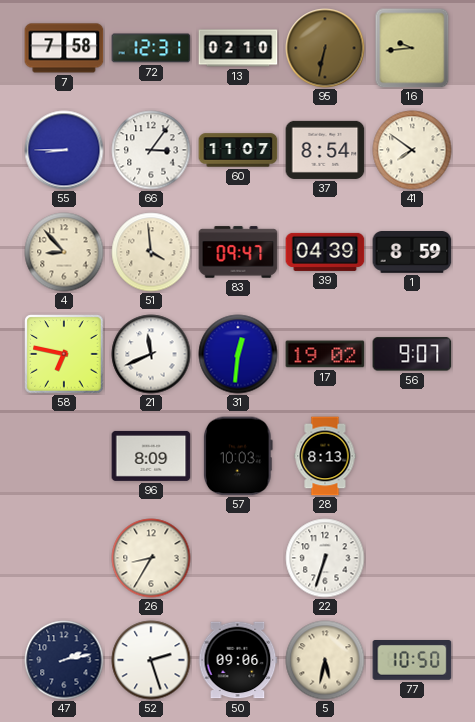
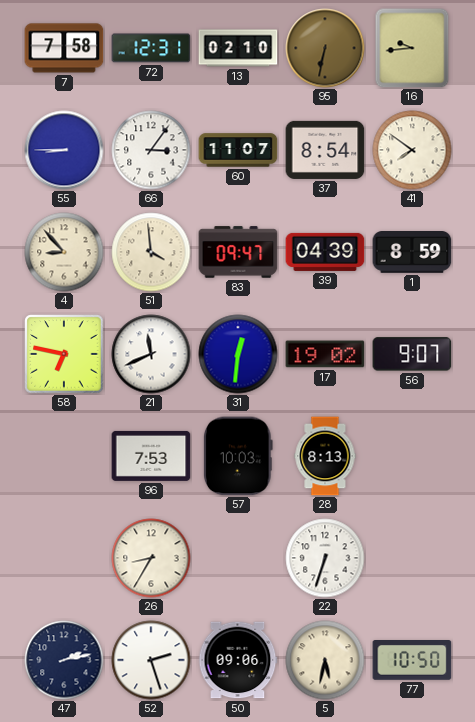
96: 8:09 -> 7:53
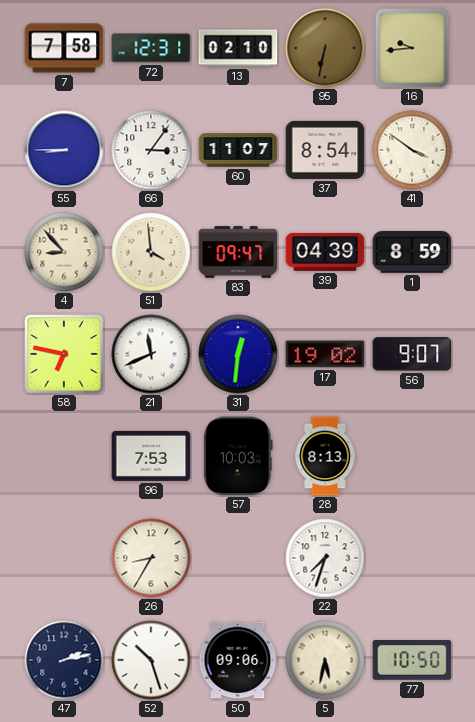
41: 7:51 -> 3:51
22: 6:33 -> 7:33
52: 2:27 -> 10:27
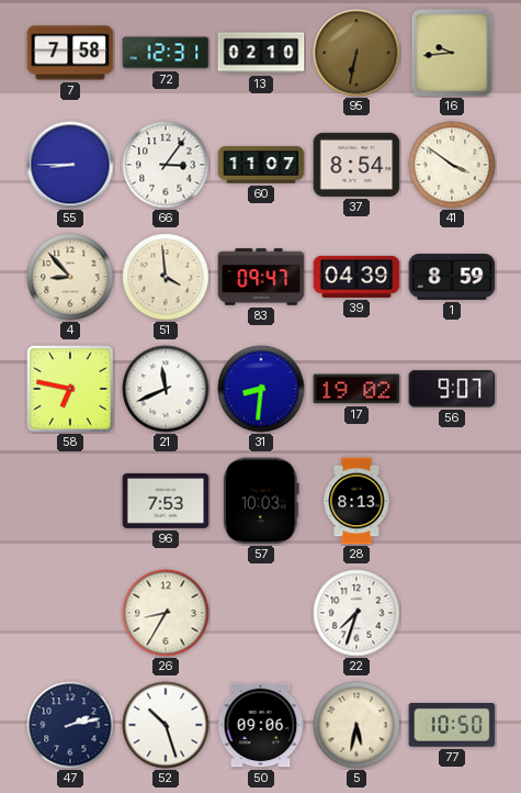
31: 12:31 -> 8:31
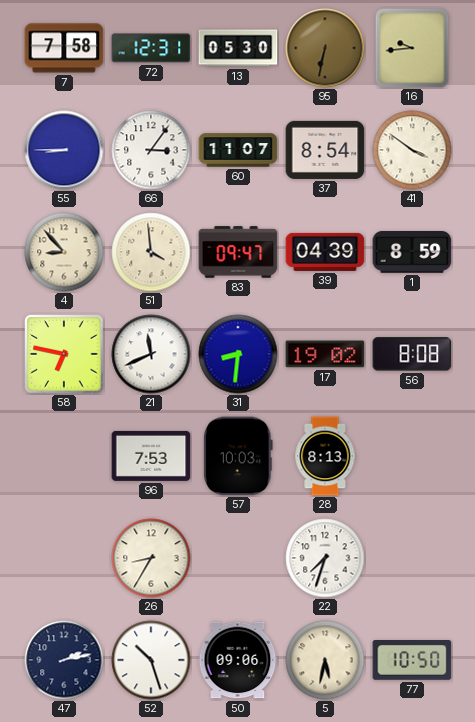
13: 02:10 -> 05:30
56: 9:07 -> 8:08
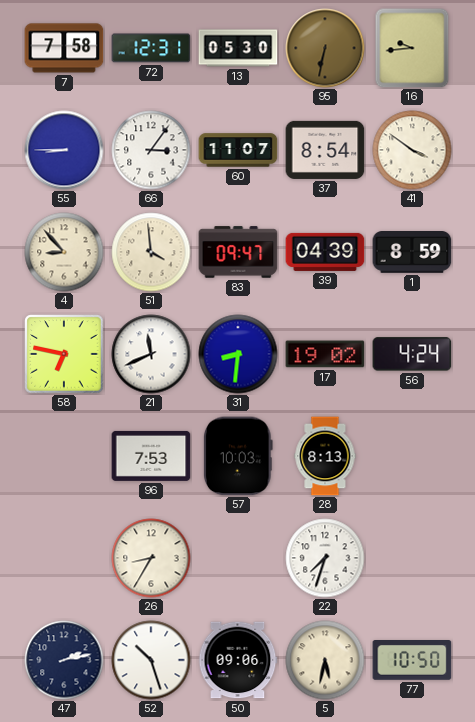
56: 8:08 -> 4:24
